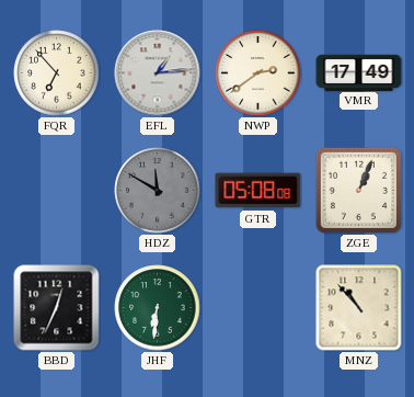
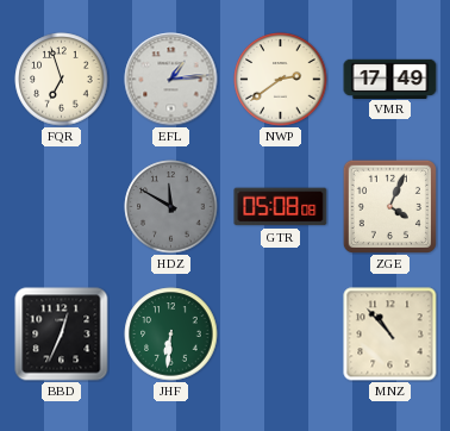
FQR: 6:53 -> 6:57
ZGE: 1:04 -> 4:04
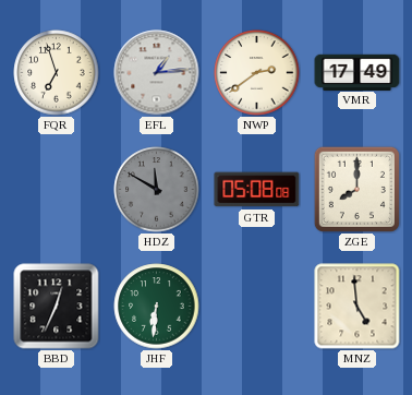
ZGE: 4:04 -> 8:00
MNZ: 10:53 -> 4:59
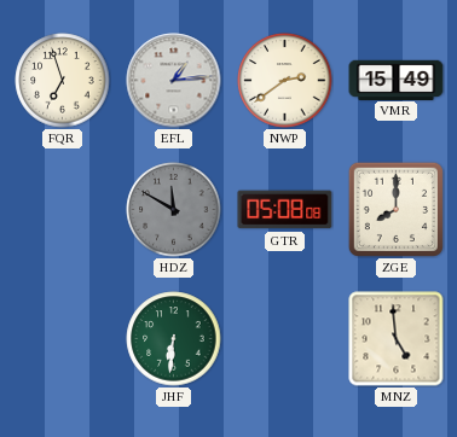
VMR: 17:49 -> 15:49
BBD: 12:34 -> none
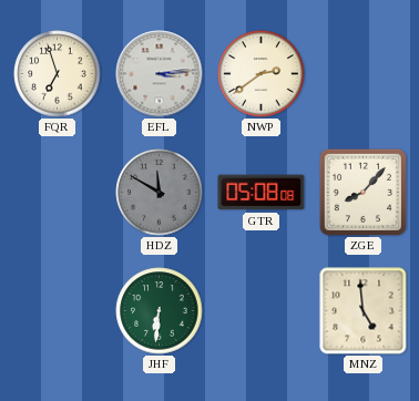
EFL: 1:14 -> 3:14
VMR: 15:49 -> none
ZGE: 8:00 -> 8:07
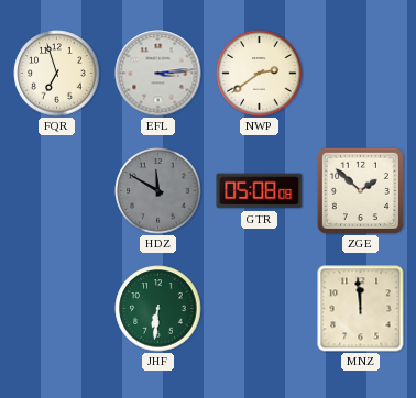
ZGE: 8:07 -> 1:52
MNZ: 4:59 -> 11:59
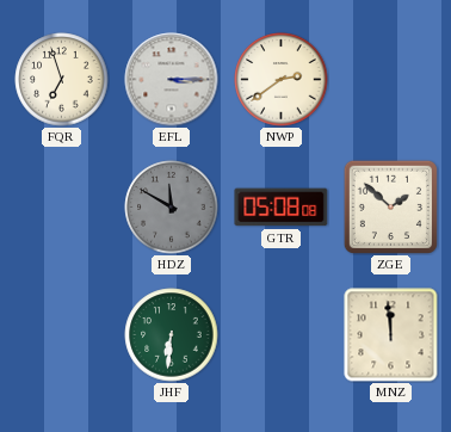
EFL: 3:14 -> 3:15
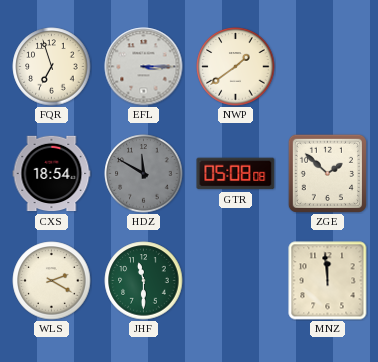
NWP: 2:39 -> 1:39
CXS: none -> 18:54
WLS: none -> 2:20
JHF: 6:31 -> 11:30
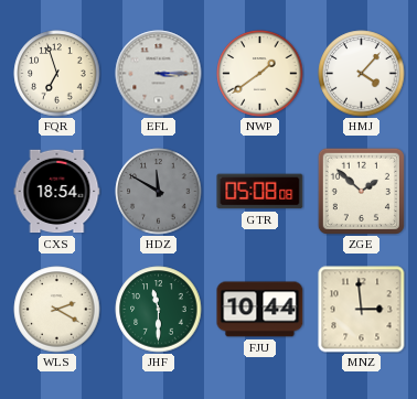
HMJ: none -> 4:07
FJU: none -> 10:44
MNZ: 11:59 -> 2:59
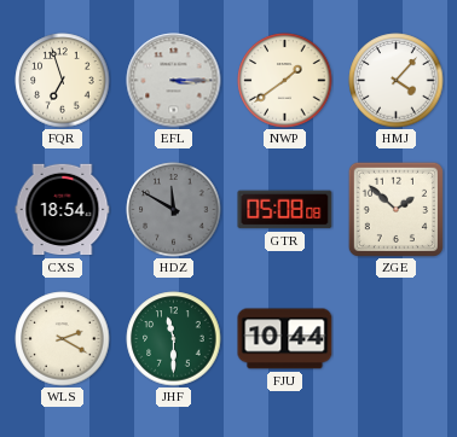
MNZ: 2:59 -> none
